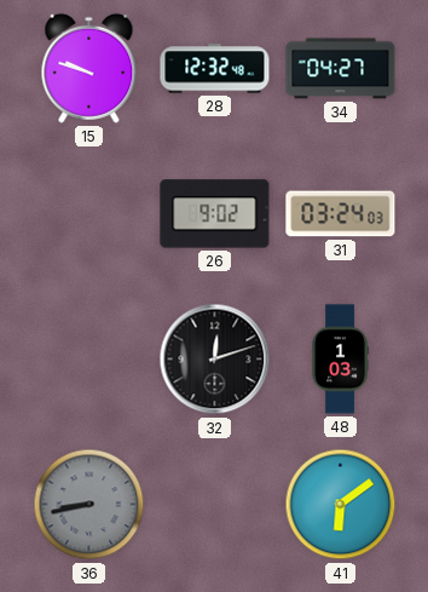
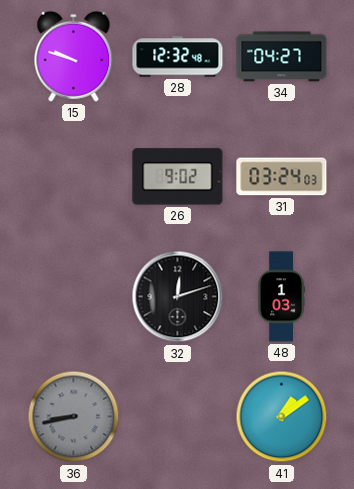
41: 6:09 -> 1:09
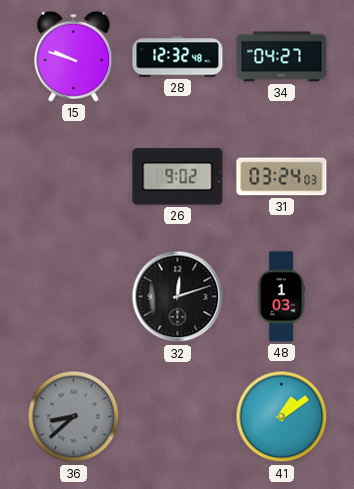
36: 8:43 -> 8:38
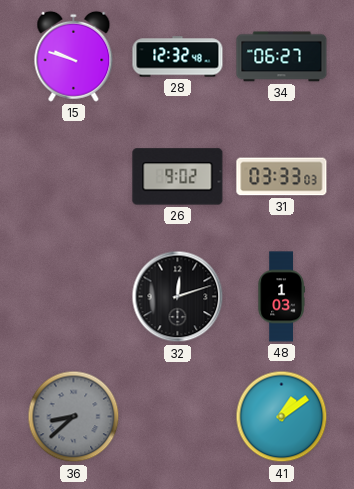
34: 04:27 -> 06:27
31: 03:24 -> 03:33
